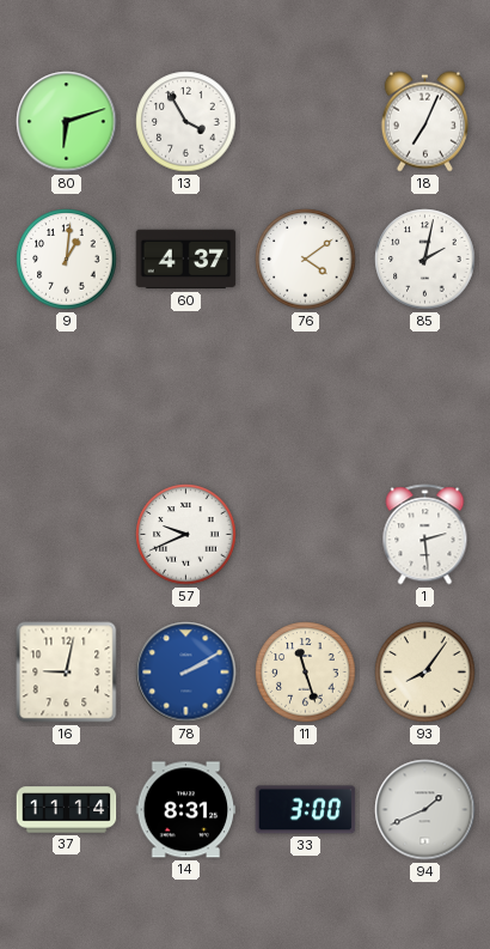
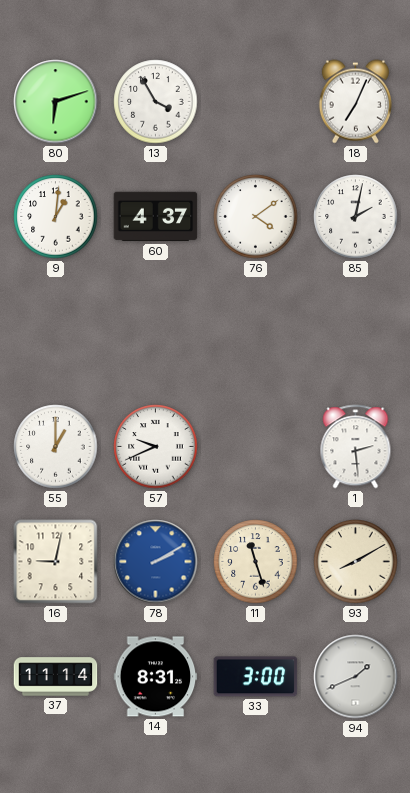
55: none -> 1:00
93: 8:06 -> 8:10
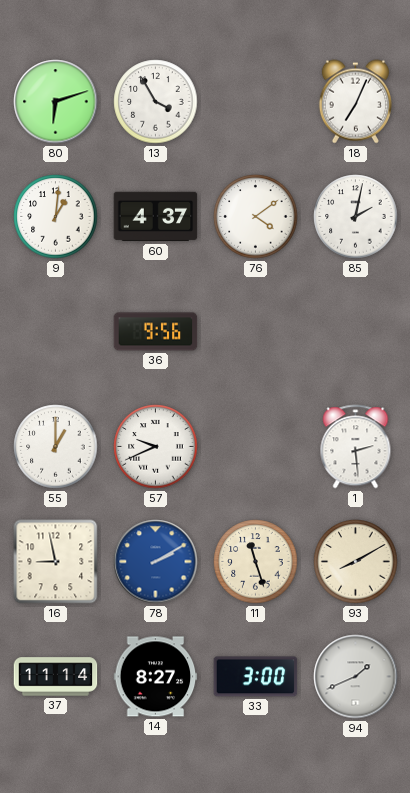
36: none -> 9:56
16: 9:02 -> 8:58
14: 8:31 -> 8:27
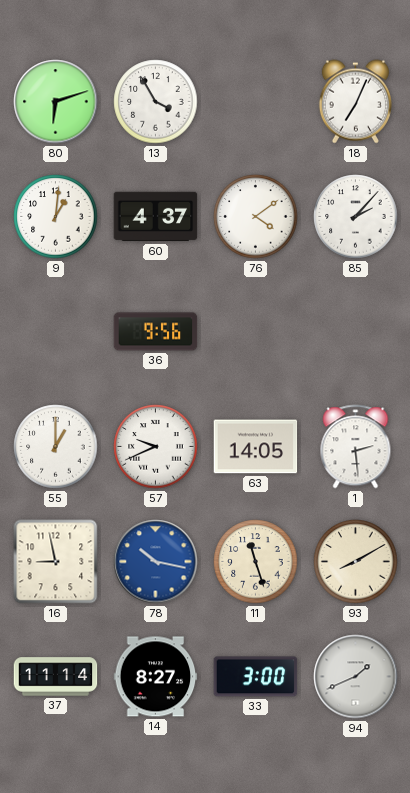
85: 2:02 -> 2:07
63: none -> 14:05
78: 2:10 -> 10:17
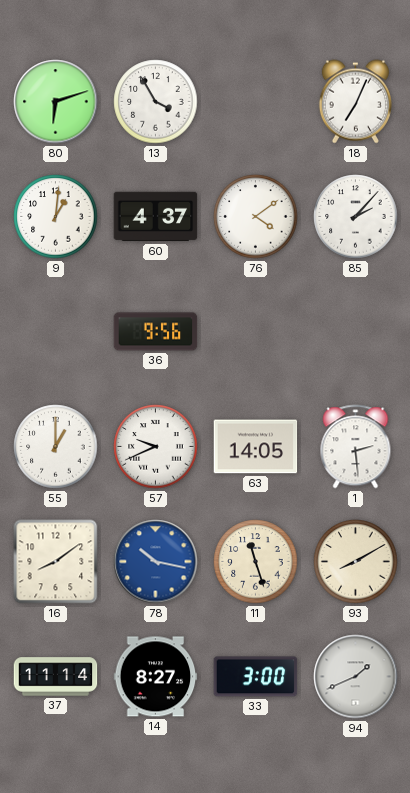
16: 8:58 -> 8:09
